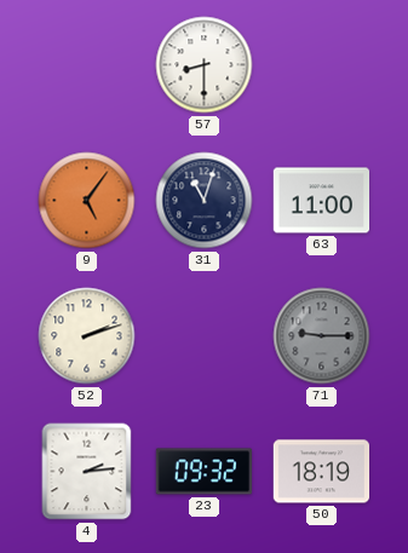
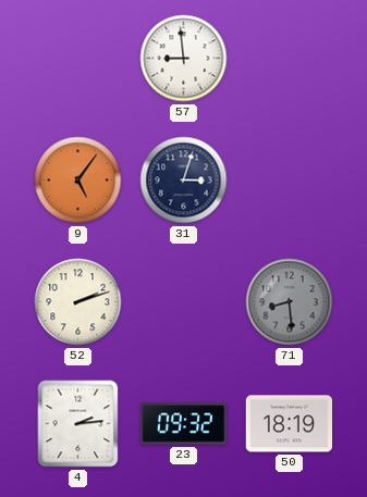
57: 8:30 -> 8:59
31: 11:03 -> 3:03
63: 11:00 -> none
71: 9:15 -> 8:29
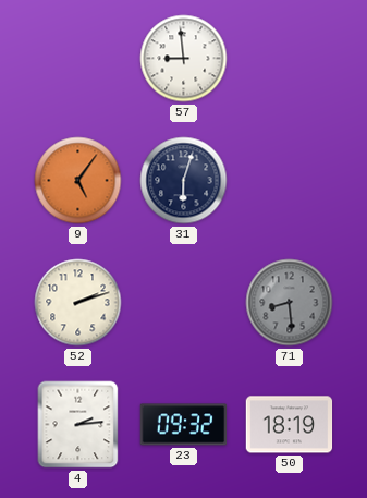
31: 3:03 -> 6:03
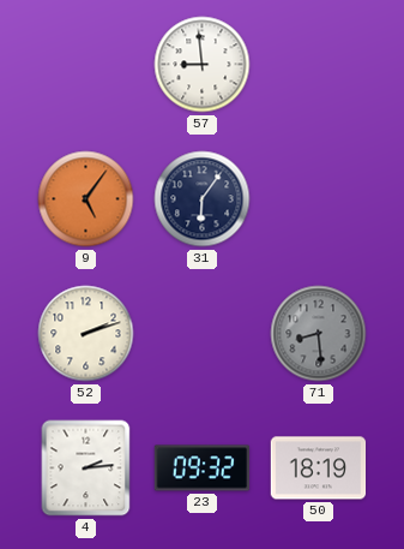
31: 6:03 -> 6:06
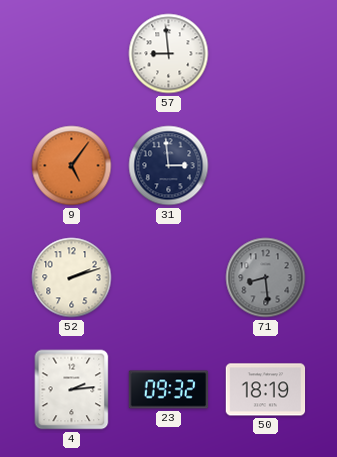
31: 6:06 -> 2:59
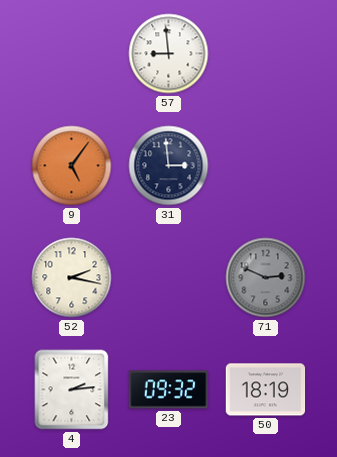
52: 2:12 -> 2:17
71: 8:29 -> 2:49
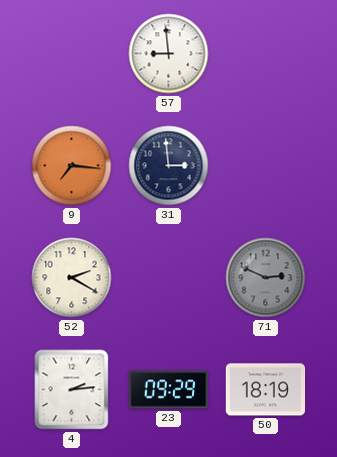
9: 5:06 -> 7:16
52: 2:17 -> 2:20
23: 09:32 -> 09:29
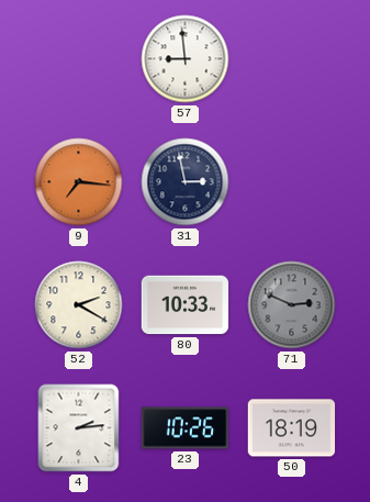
31: 2:59 -> 2:58
80: none -> 10:33
23: 09:29 -> 10:26
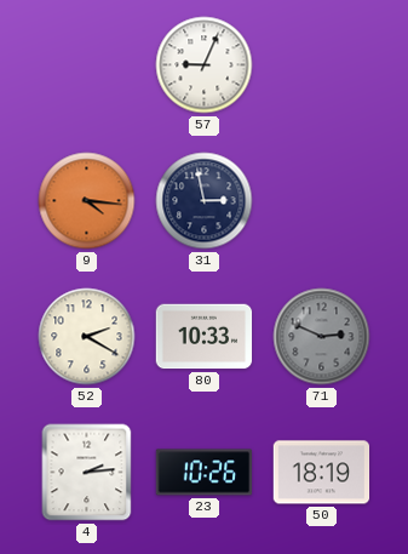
57: 8:59 -> 9:04
9: 7:16 -> 4:16
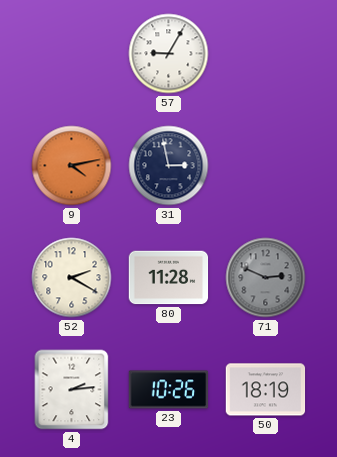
57: 9:04 -> 9:05
9: 4:16 -> 4:13
80: 10:33 -> 11:28
